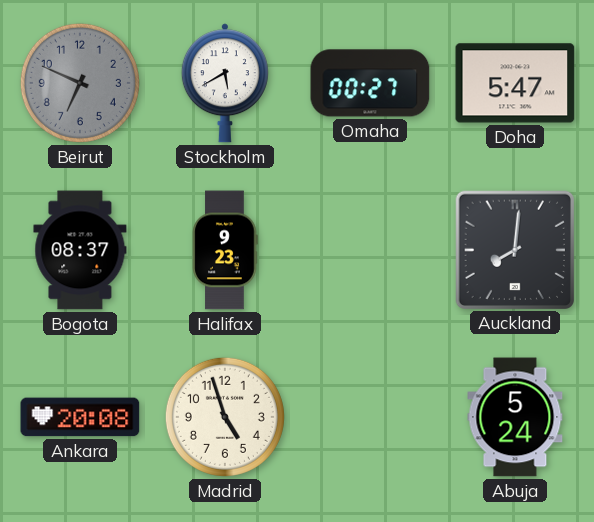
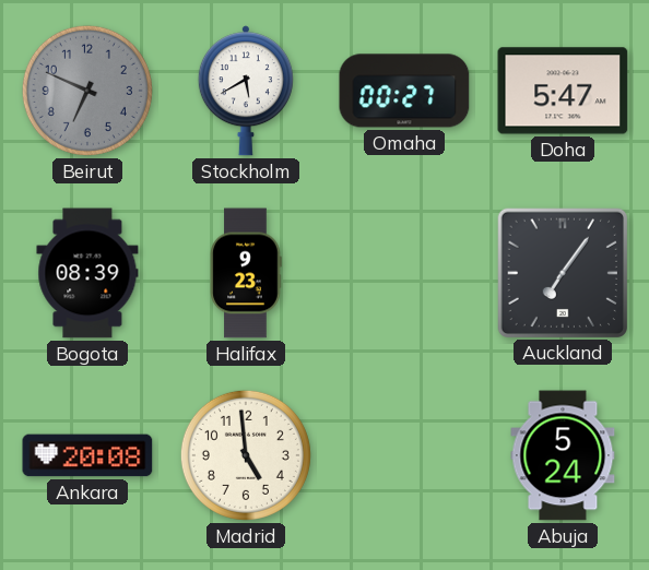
Bogota: 08:37 -> 08:39
Auckland: 8:01 -> 7:06
Madrid: 4:57 -> 4:59
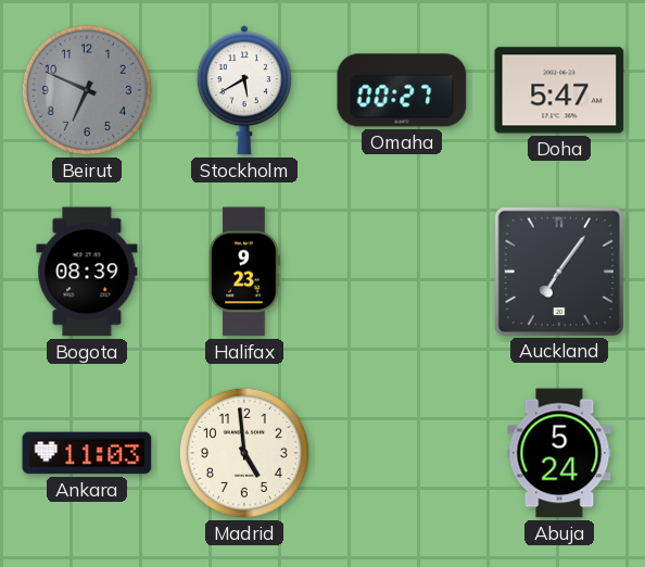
Ankara: 20:08 -> 11:03
